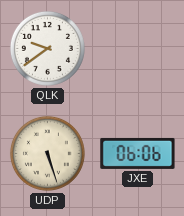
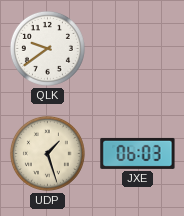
UDP: 5:27 -> 1:27
JXE: 06:06 -> 06:03
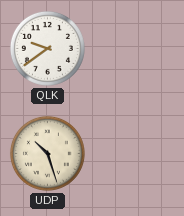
UDP: 1:27 -> 10:27
JXE: 06:03 -> none
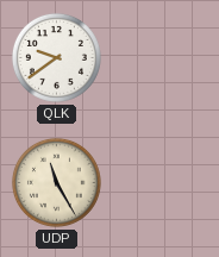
UDP: 10:27 -> 11:25
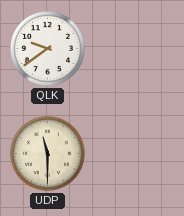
UDP: 11:25 -> 11:30
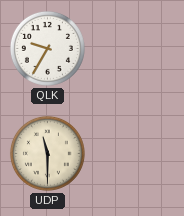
QLK: 9:39 -> 9:35
